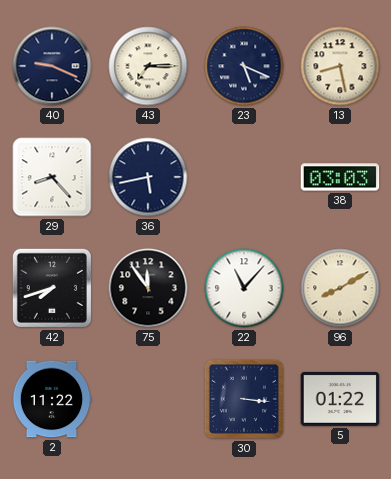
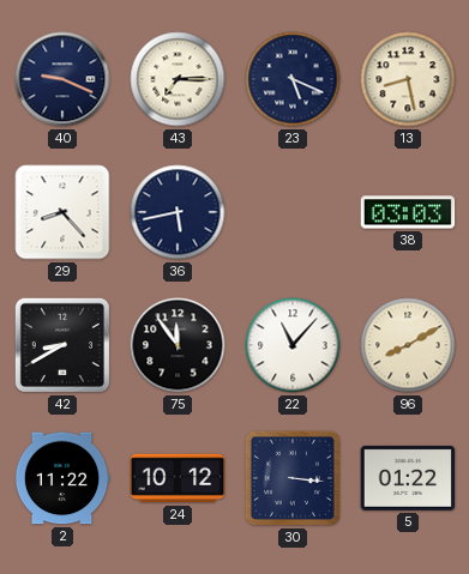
42: 7:42 -> 8:40
24: none -> 10:12
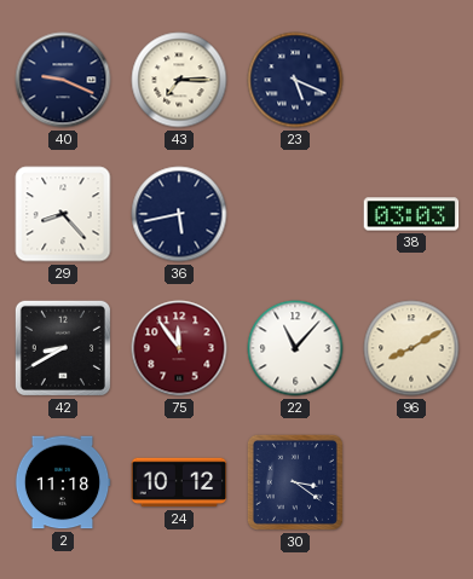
13: 8:28 -> none
75 dial: black -> burgundy
2: 11:22 -> 11:18
30: 3:16 -> 3:21
5: 01:22 -> none
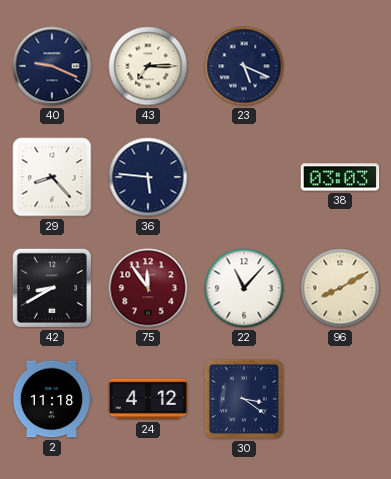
36: 5:43 -> 5:46
24: 10:12 -> 4:12
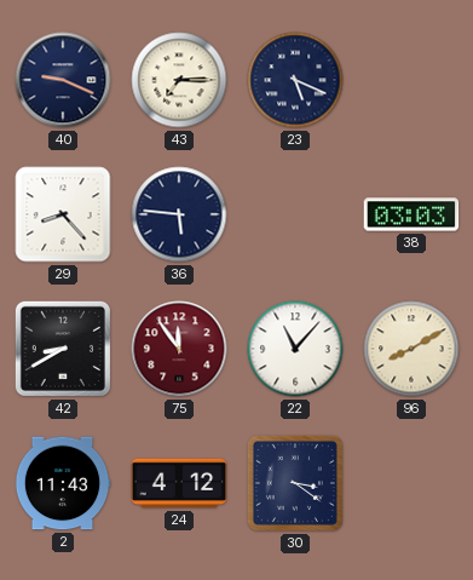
2: 11:18 -> 11:43
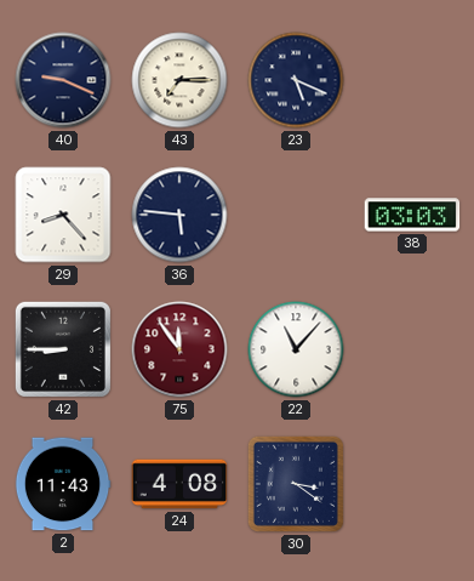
42: 8:40 -> 8:45
96: 8:10 -> none
24: 4:12 -> 4:08
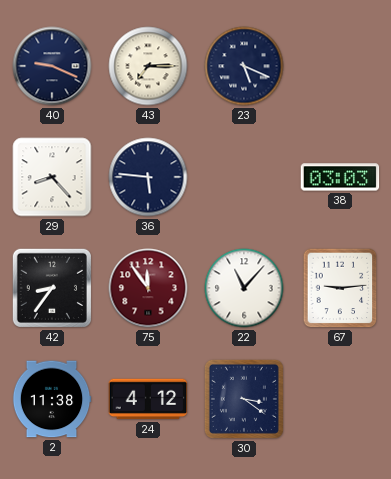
42: 8:45 -> 8:36
67: none -> 9:14
2: 11:43 -> 11:38
24: 4:08 -> 4:12
